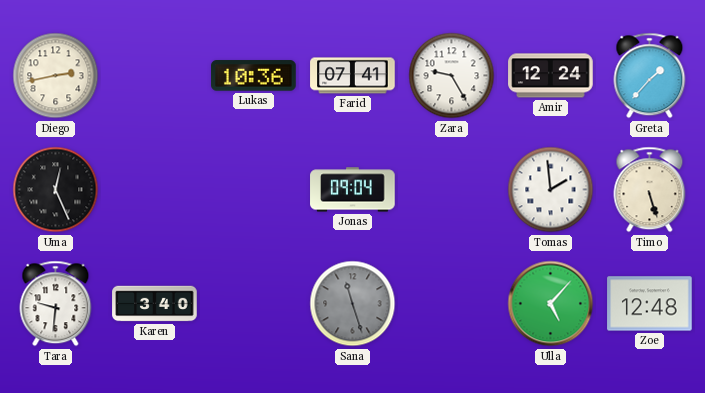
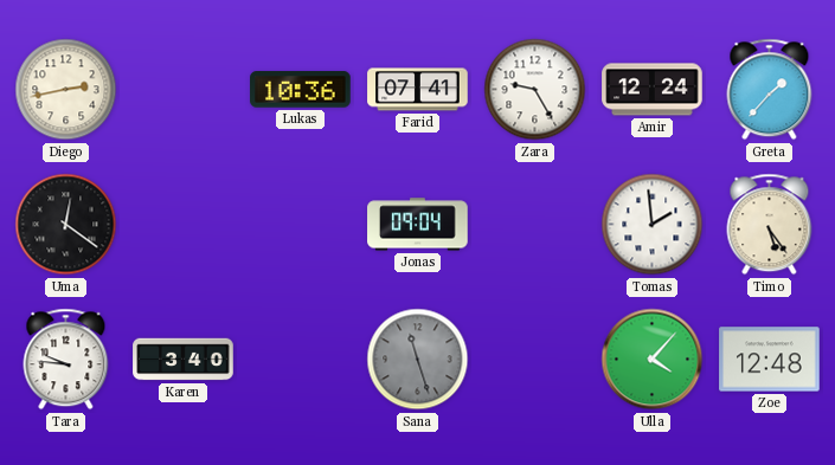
Uma: 12:26 -> 12:21
Timo: 5:27 -> 5:24
Tara: 9:31 -> 9:46
Ulla: 5:07 -> 4:07
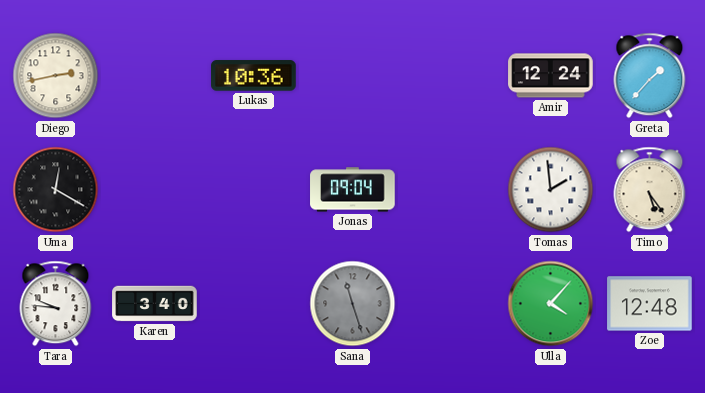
Farid: 07:41 -> none
Zara: 9:25 -> none
Uma: 12:21 -> 12:20
